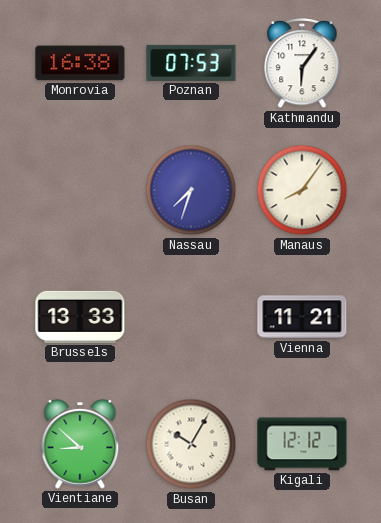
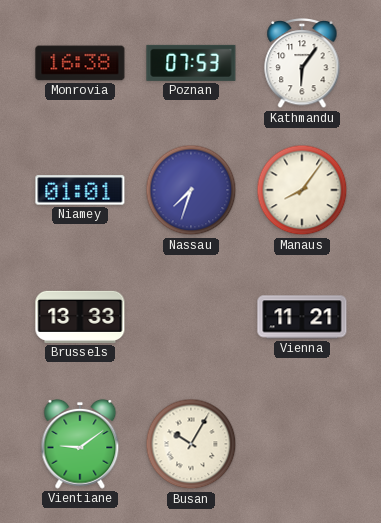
Niamey: none -> 01:01
Vientiane: 8:52 -> 9:09
Kigali: 12:12 -> none
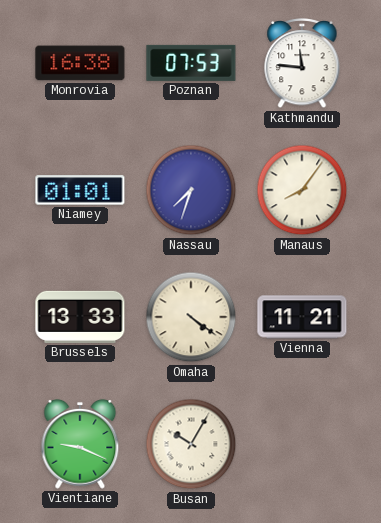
Kathmandu: 6:06 -> 11:46
Omaha: none -> 4:21
Vientiane: 9:09 -> 9:19
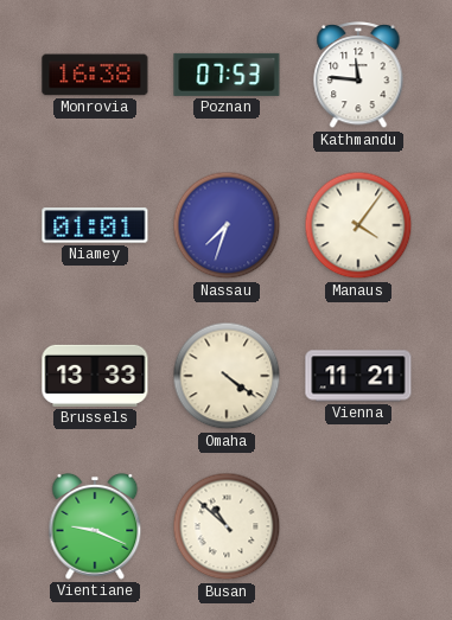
Manaus: 8:06 -> 4:06
Busan: 10:05 -> 10:52
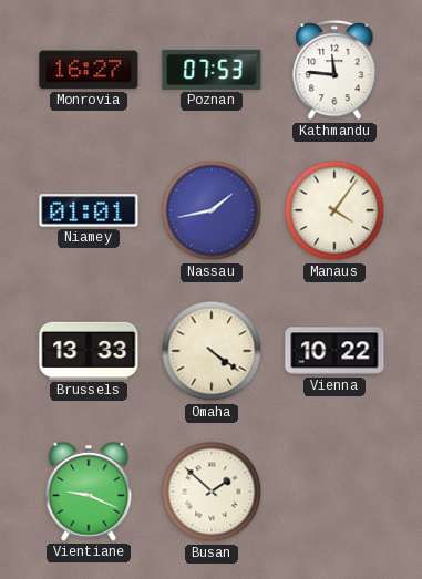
Monrovia: 16:38 -> 16:27
Nassau: 7:33 -> 1:43
Vienna: 11:21 -> 10:22
Busan: 10:52 -> 1:52
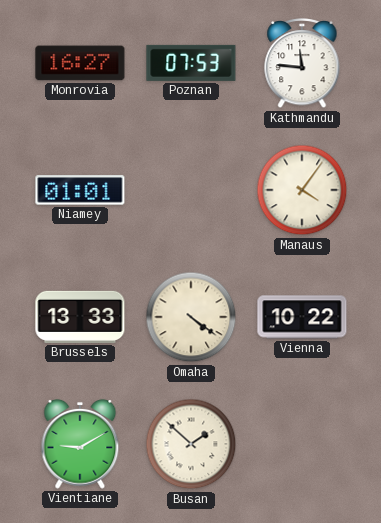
Nassau: 1:43 -> none
Vientiane: 9:19 -> 9:10
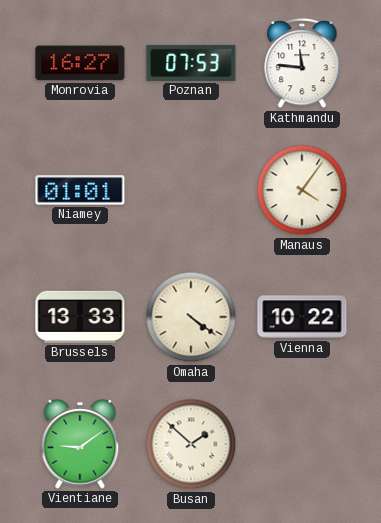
Vientiane: 9:10 -> 9:09
